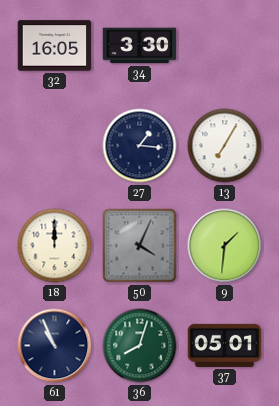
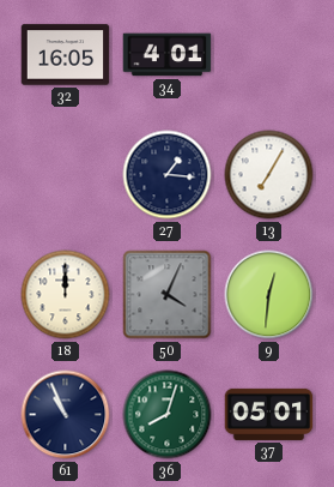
34: 3:30 -> 4:01
9: 1:31 -> 12:31
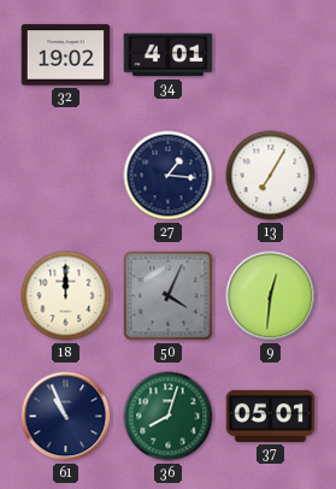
32: 16:05 -> 19:02
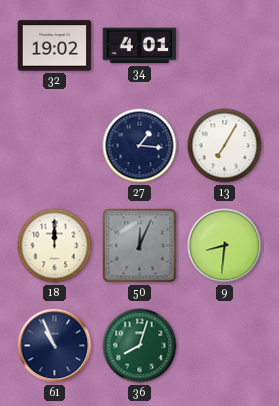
50: 4:04 -> 12:04
9: 12:31 -> 8:31
37: 05:01 -> none
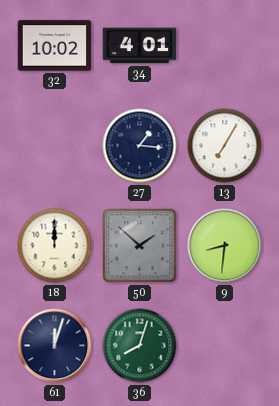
32: 19:02 -> 10:02
50: 12:04 -> 1:52
61: 10:56 -> 12:03
